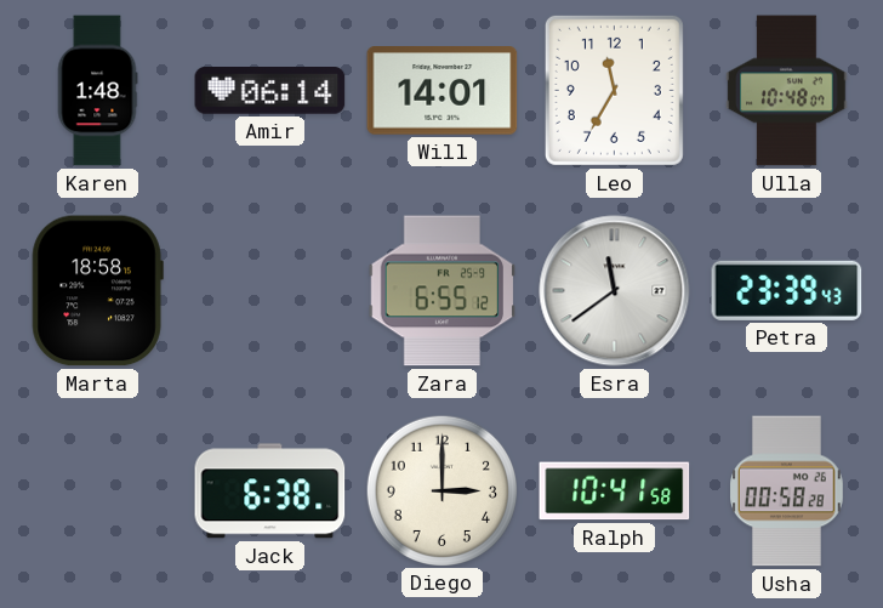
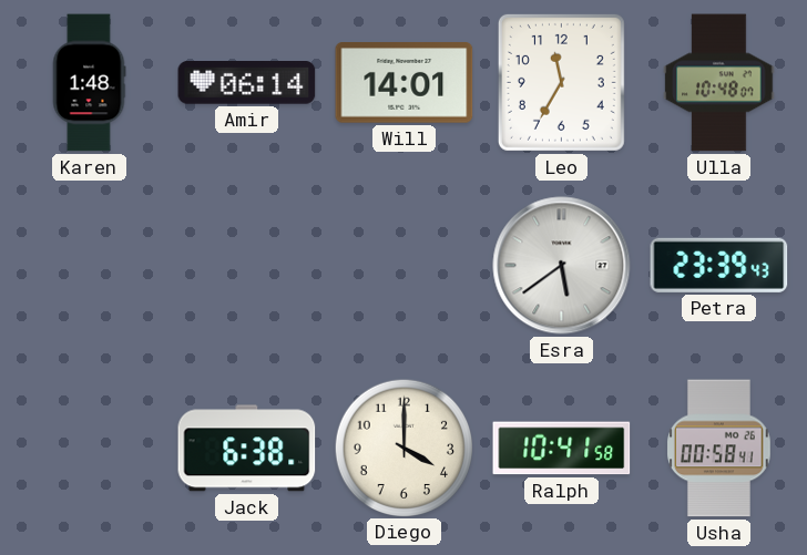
Marta: 18:58 -> none
Zara: 6:55 -> none
Esra: 11:39 -> 5:39
Diego: 3:00 -> 4:00
Usha: 00:58:28 -> 00:58:41
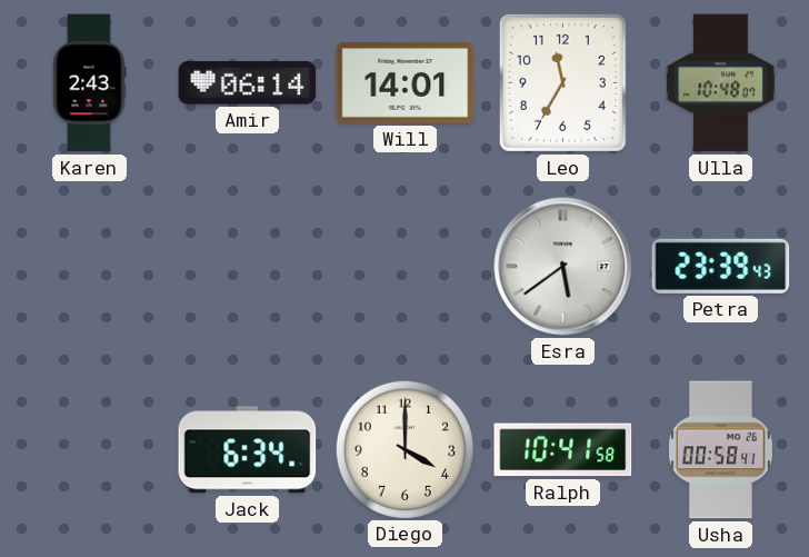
Karen: 1:48 -> 2:43
Jack: 6:38 -> 6:34
